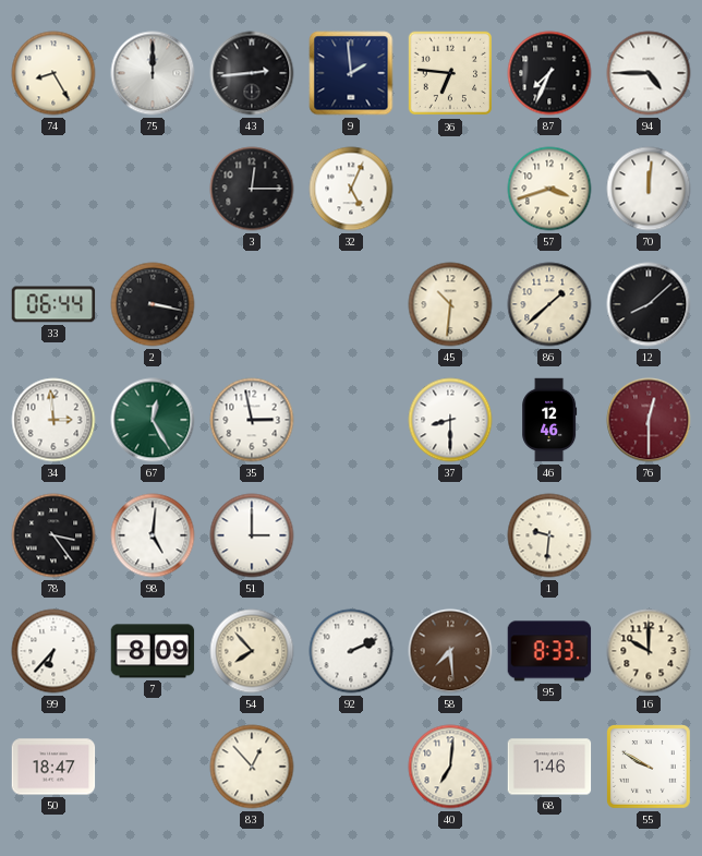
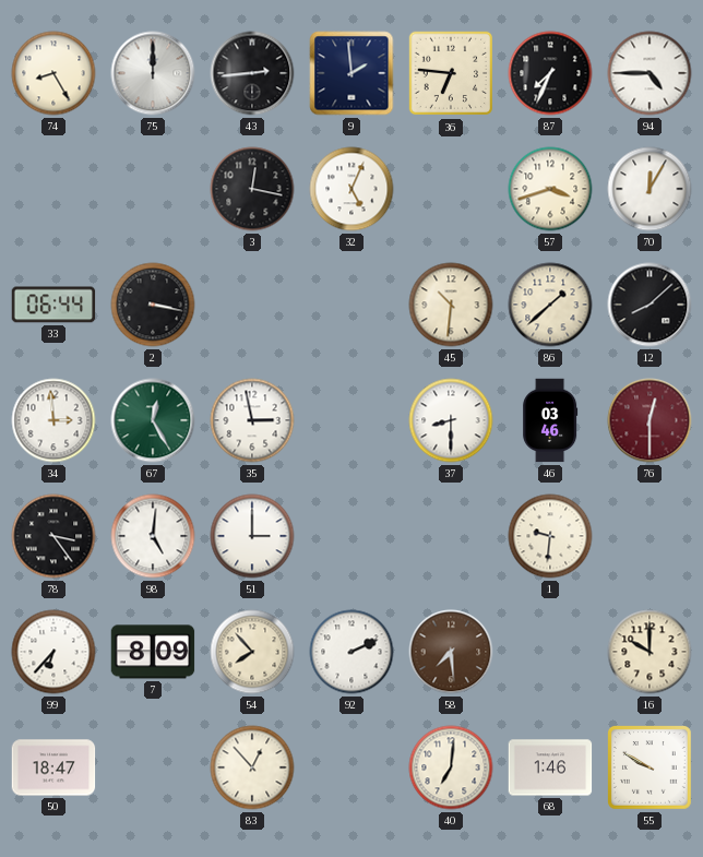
3: 12:15 -> 12:17
70: 12:01 -> 12:05
46: 12:46 -> 03:46
95: 8:33 -> none
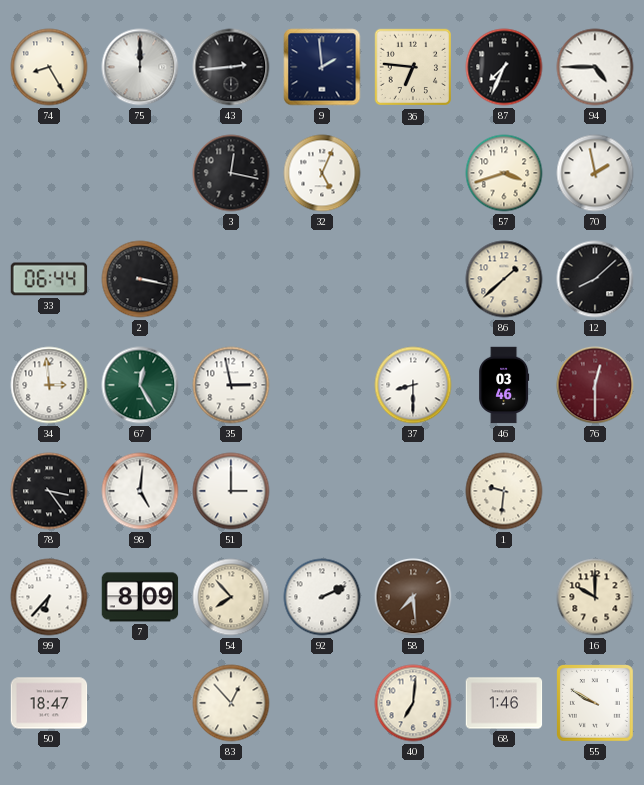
70: 12:05 -> 1:58
45: 10:31 -> none
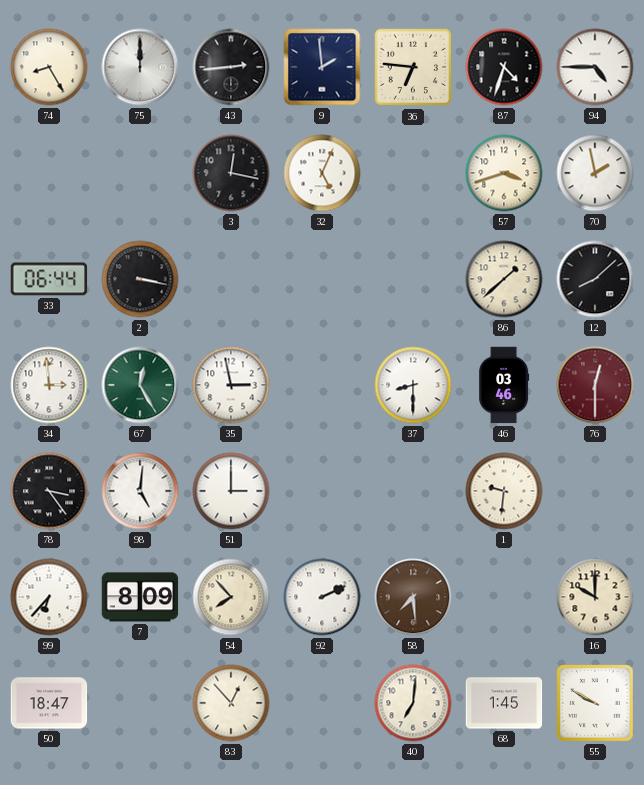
87: 7:34 -> 4:33
68: 1:46 -> 1:45
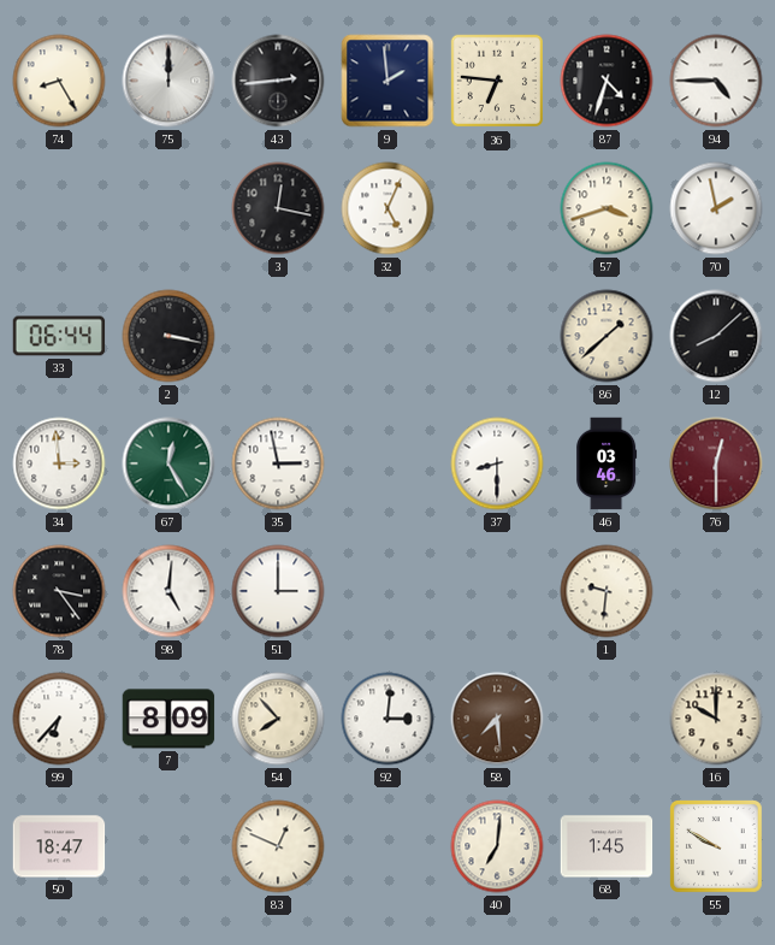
92: 2:11 -> 3:01
83: 12:53 -> 12:49
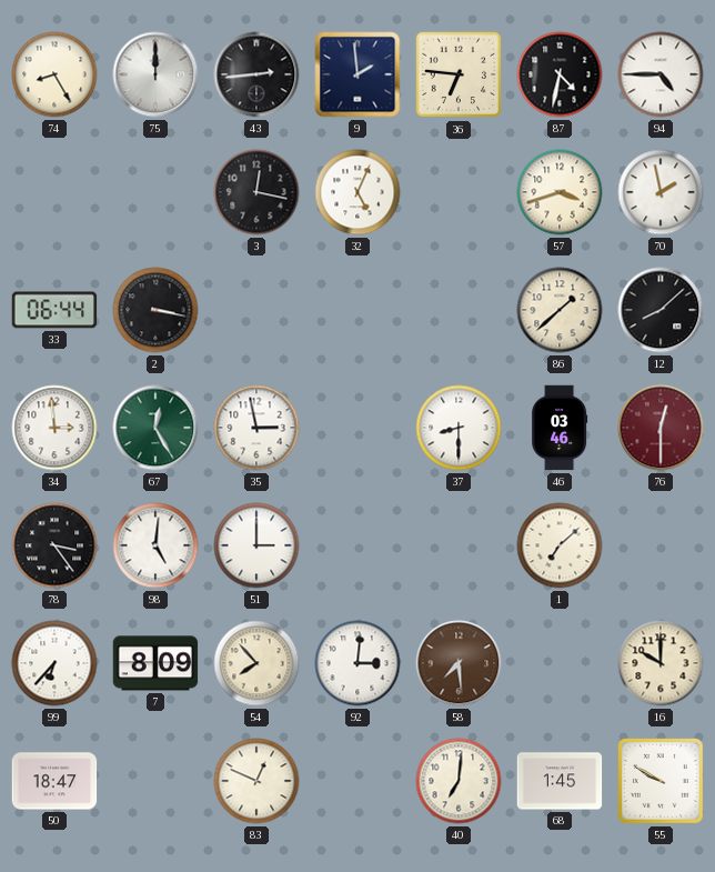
87: 4:33 -> 4:32
1: 9:31 -> 7:08
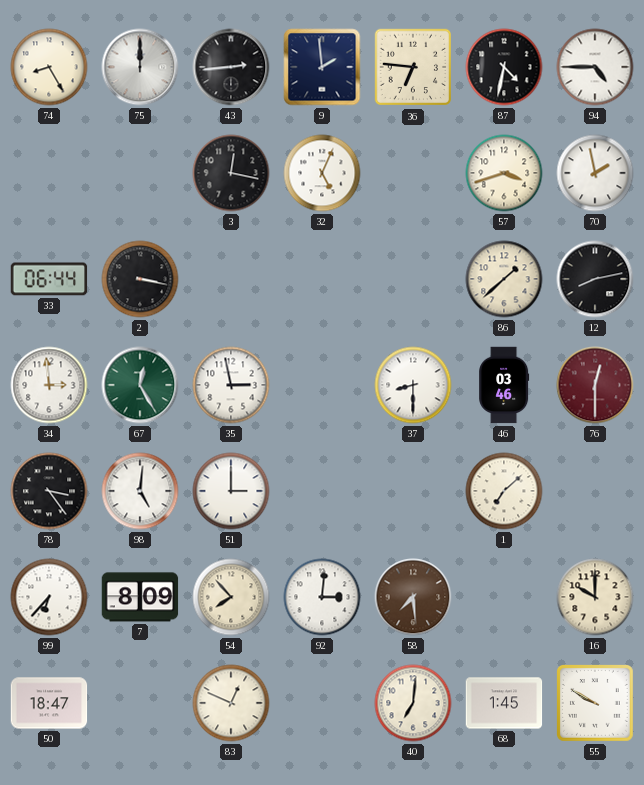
12: 8:08 -> 8:13
